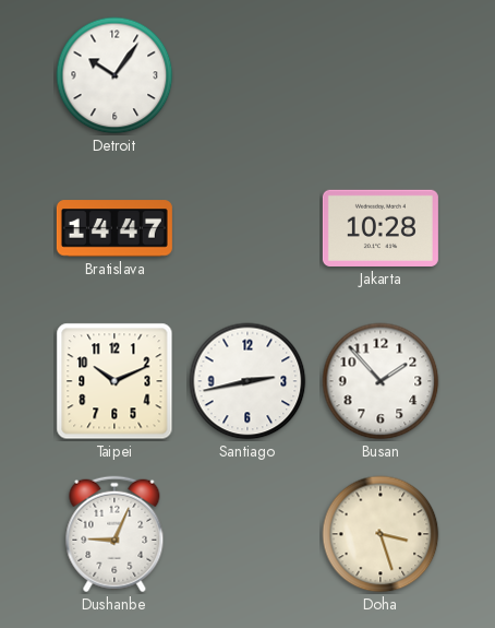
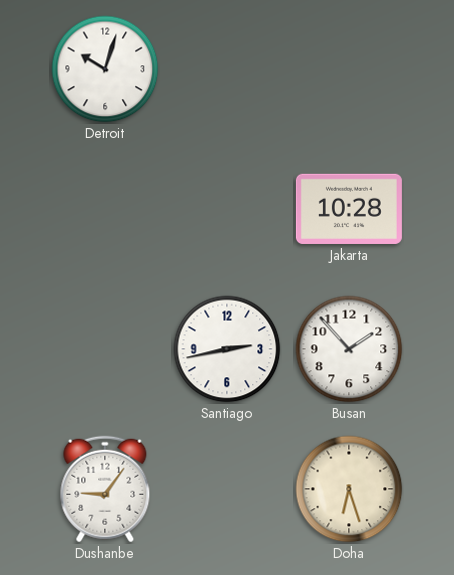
Detroit: 10:06 -> 10:03
Bratislava: 14:47 -> none
Taipei: 10:11 -> none
Dushanbe: 9:04 -> 9:06
Doha: 3:27 -> 6:27
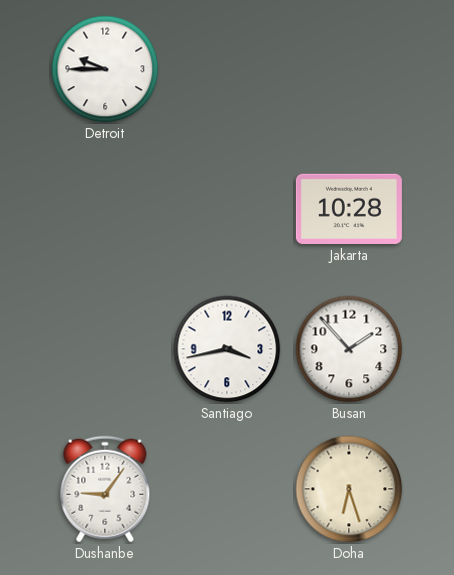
Detroit: 10:03 -> 9:45
Santiago: 2:43 -> 3:43
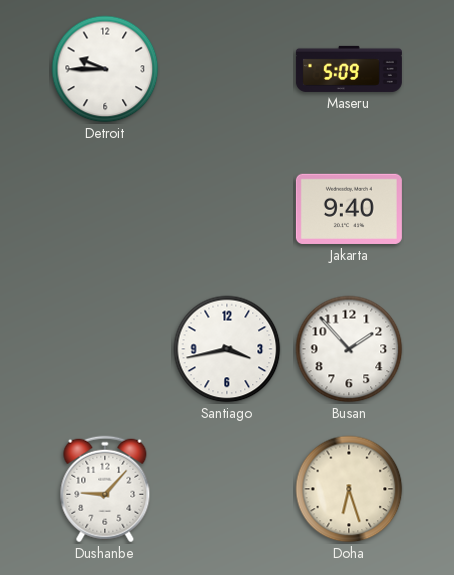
Maseru: none -> 5:09
Jakarta: 10:28 -> 9:40
Dushanbe: 9:06 -> 9:07
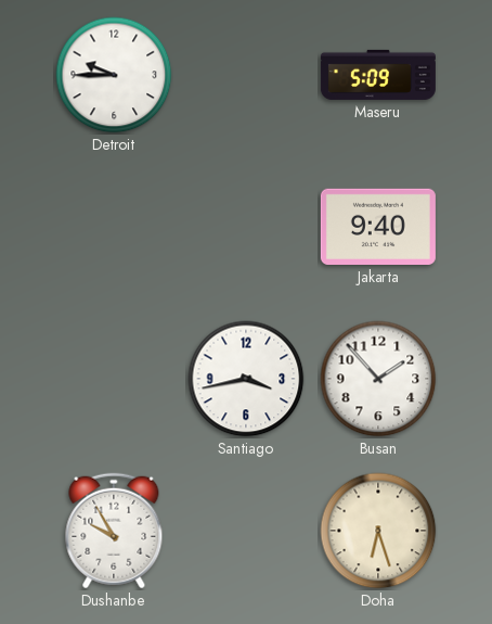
Dushanbe: 9:07 -> 9:55
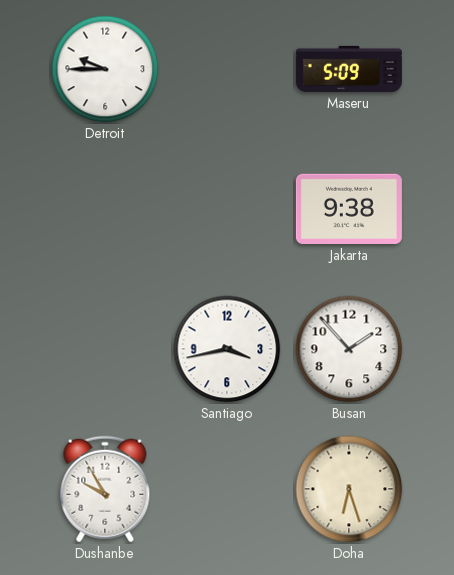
Jakarta: 9:40 -> 9:38
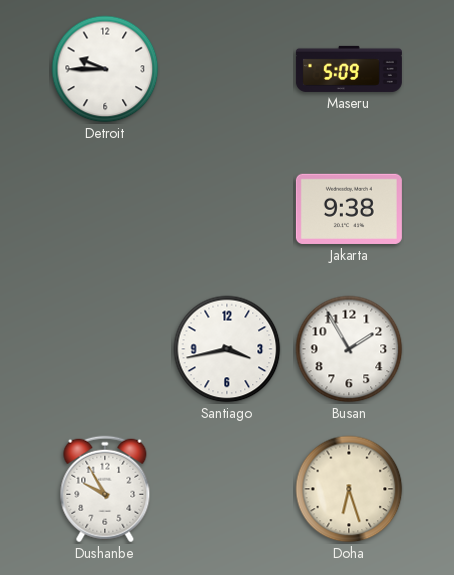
Busan: 1:53 -> 1:55
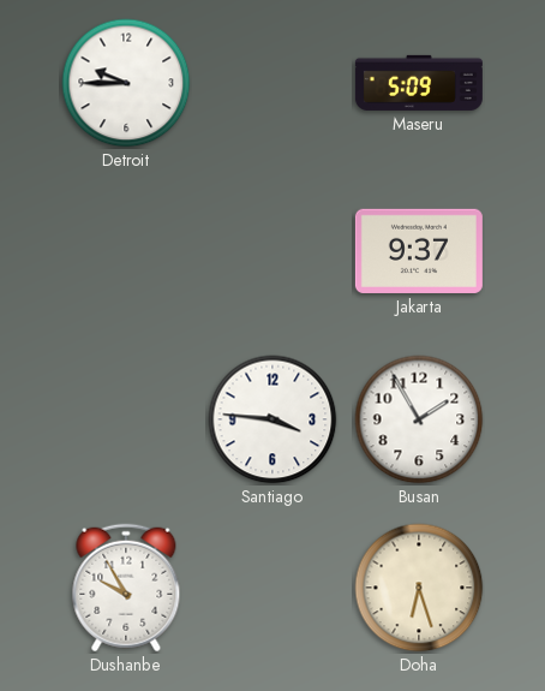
Jakarta: 9:38 -> 9:37
Santiago: 3:43 -> 3:46
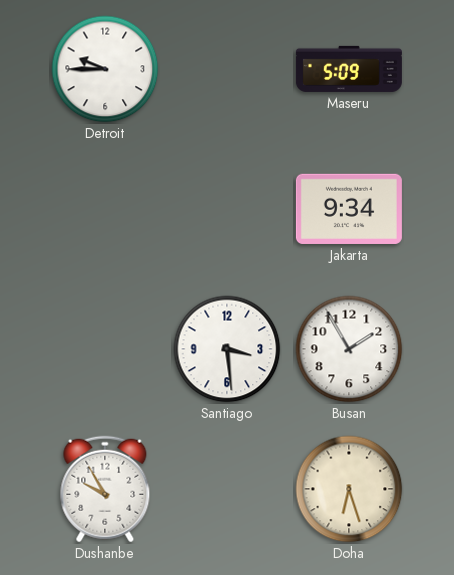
Jakarta: 9:37 -> 9:34
Santiago: 3:46 -> 3:29
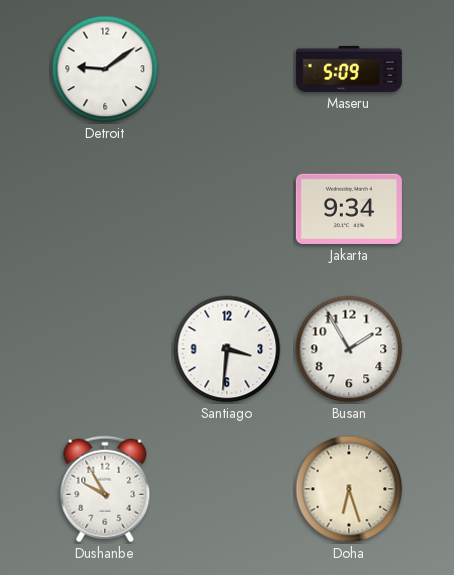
Detroit: 9:45 -> 9:09
Santiago: 3:29 -> 3:31
